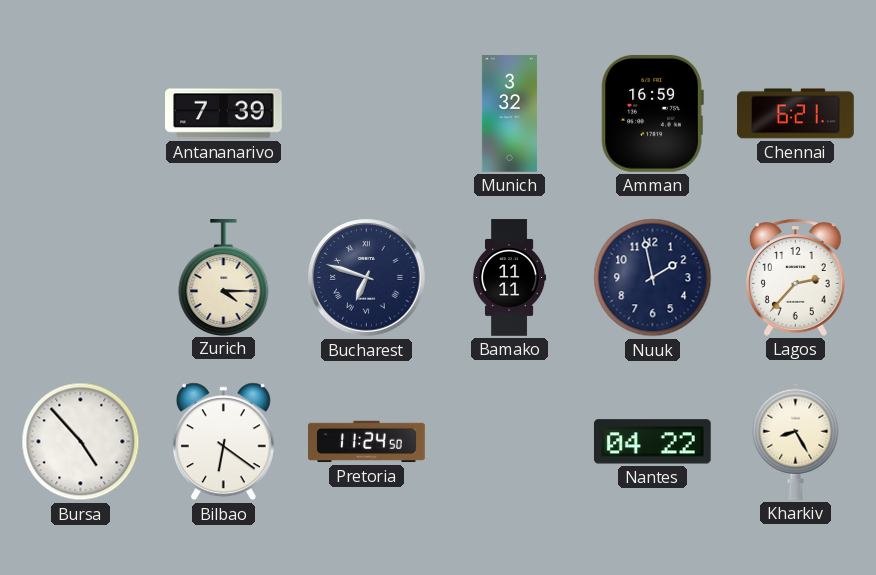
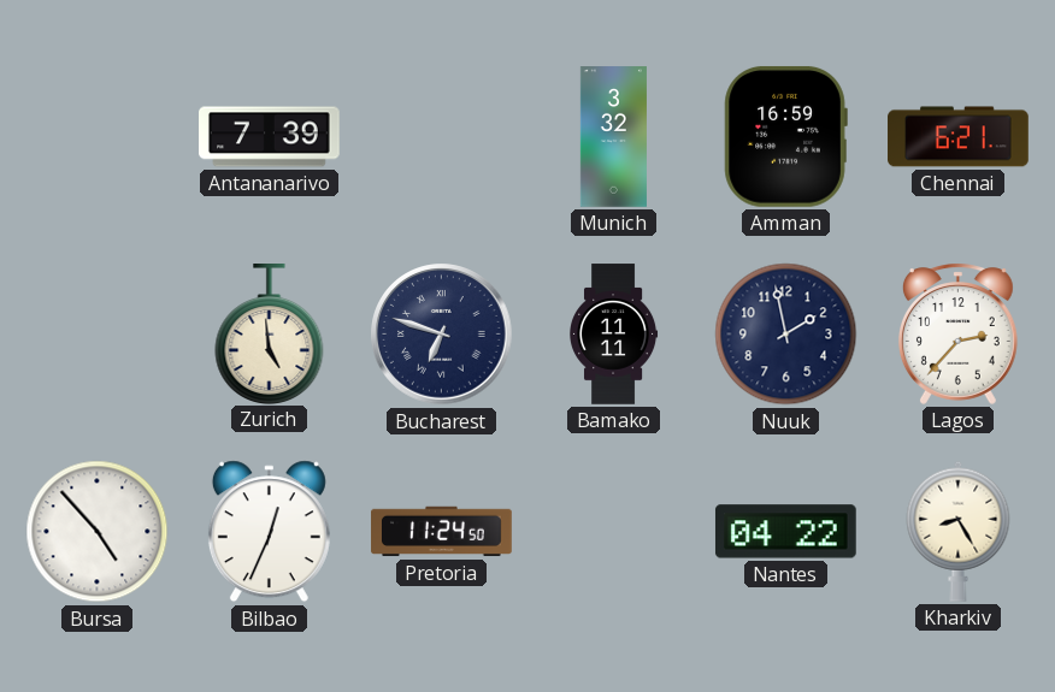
Zurich: 4:15 -> 4:59
Bilbao: 6:21 -> 12:34
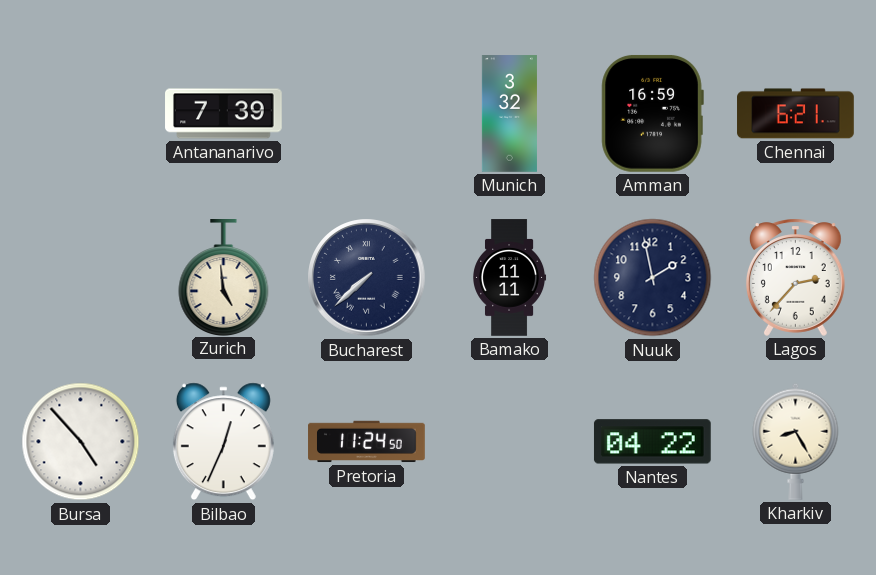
Bucharest: 6:48 -> 7:38
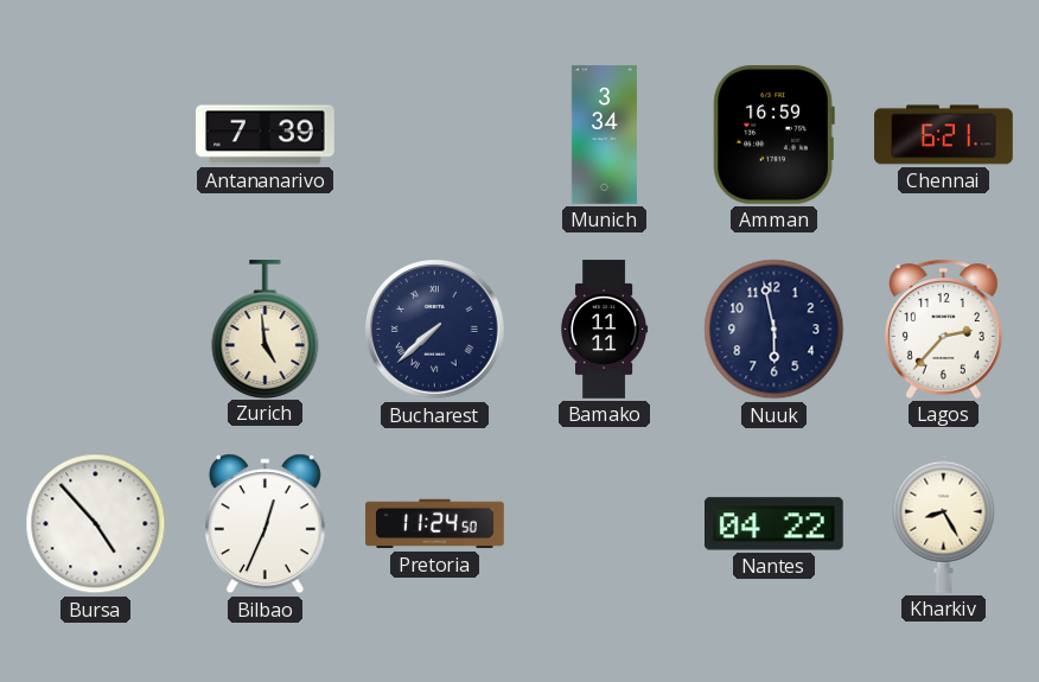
Munich: 3:32 -> 3:34
Nuuk: 1:58 -> 5:58
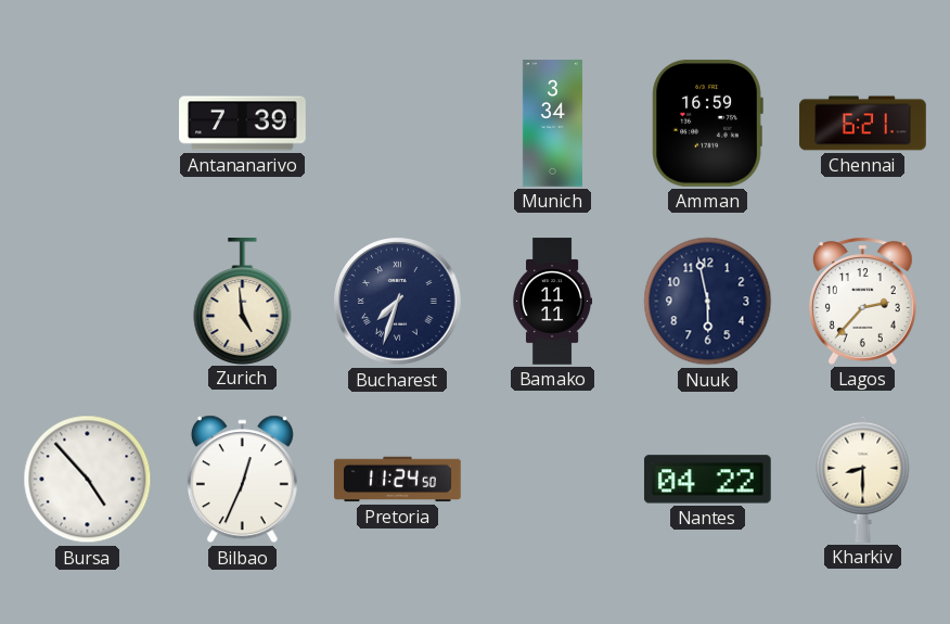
Bucharest: 7:38 -> 7:33
Kharkiv: 8:25 -> 8:30
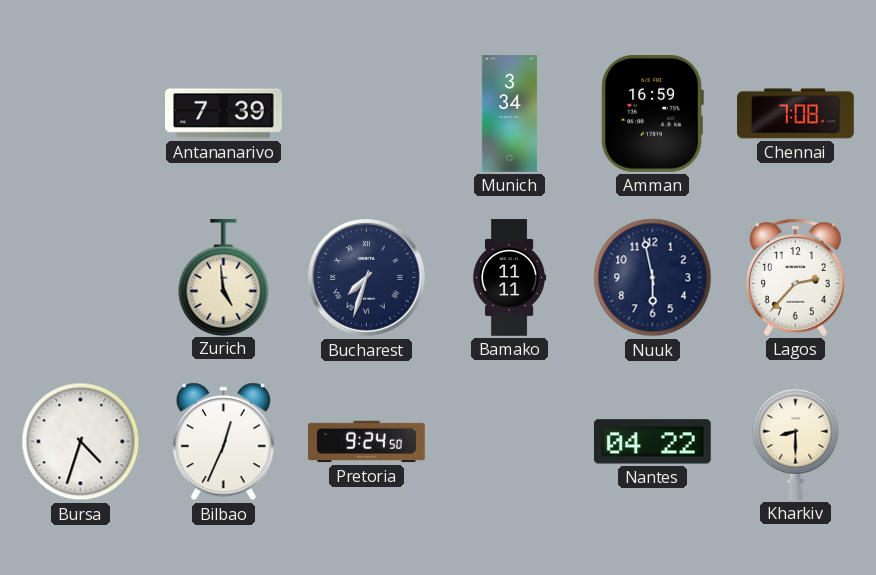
Chennai: 6:21 -> 7:08
Bursa: 4:53 -> 4:33
Pretoria: 11:24 -> 9:24
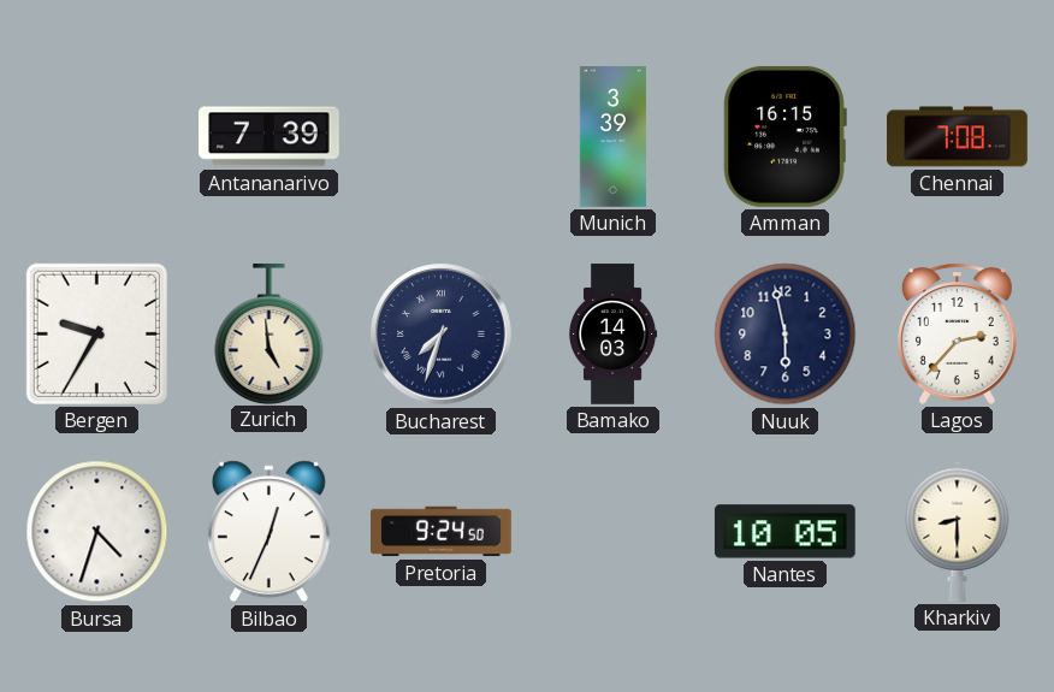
Munich: 3:34 -> 3:39
Amman: 16:59 -> 16:15
Bergen: none -> 9:35
Bamako: 11:11 -> 14:03
Nantes: 04:22 -> 10:05
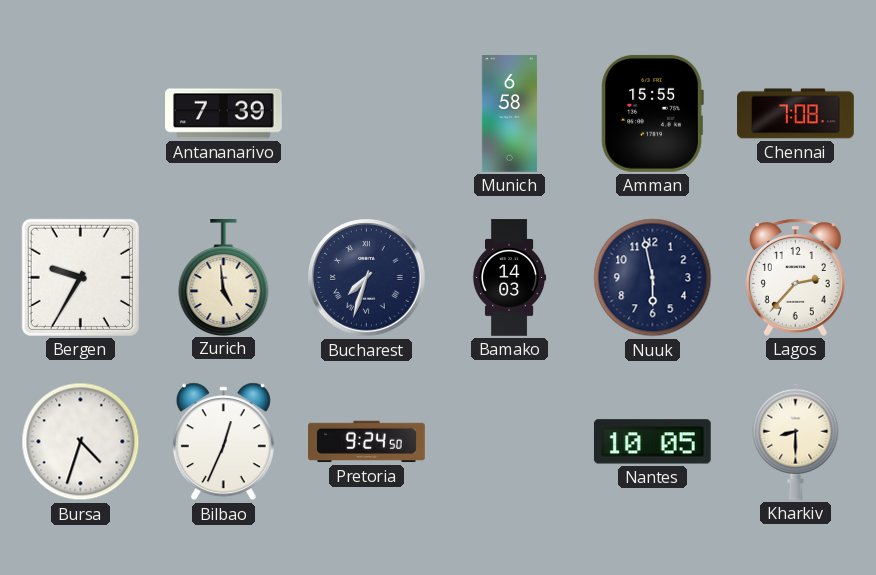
Munich: 3:39 -> 6:58
Amman: 16:15 -> 15:55
